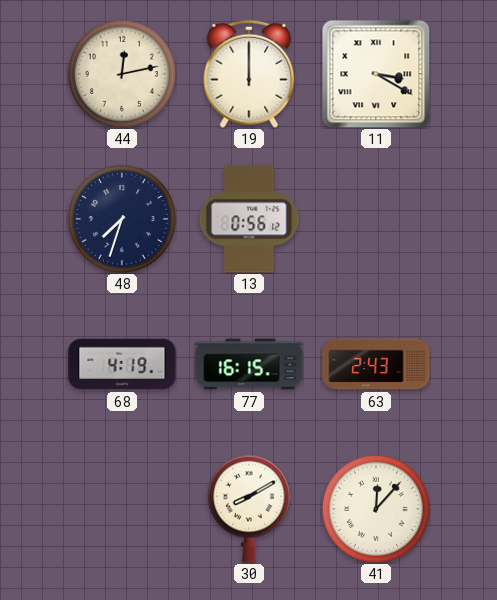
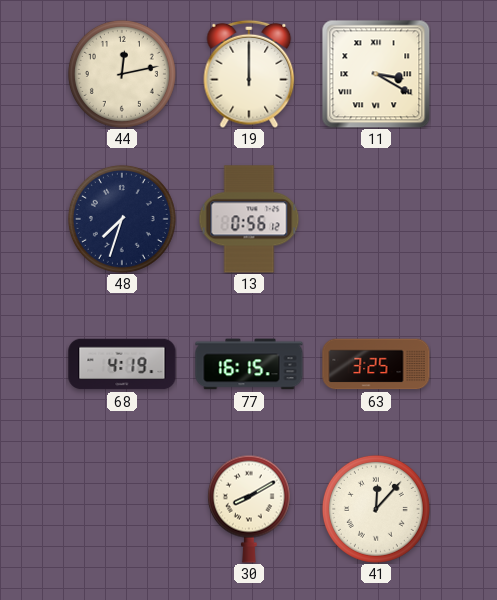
63: 2:43 -> 3:25
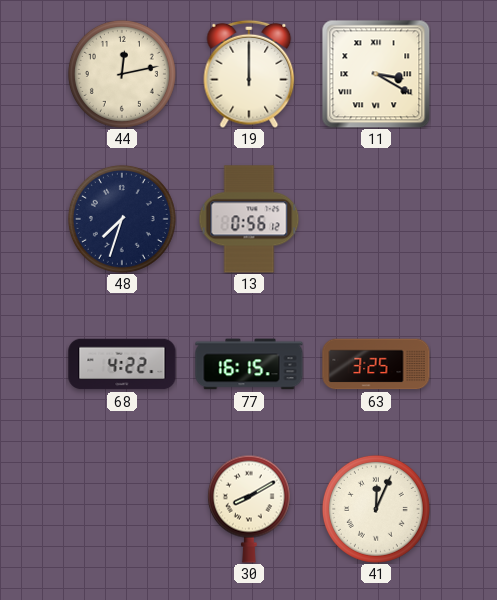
68: 4:19 -> 4:22
41: 12:07 -> 12:04
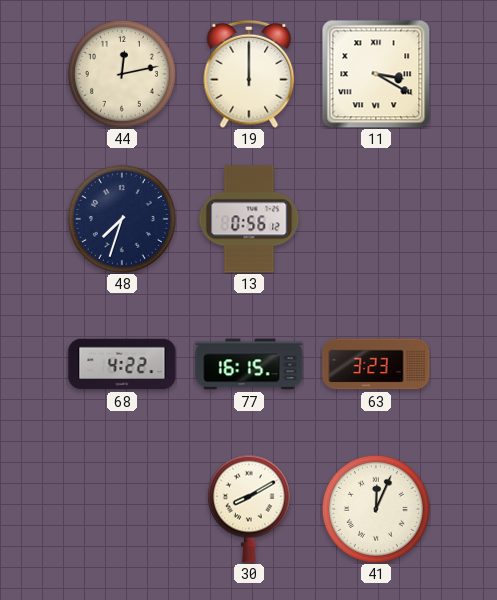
63: 3:25 -> 3:23
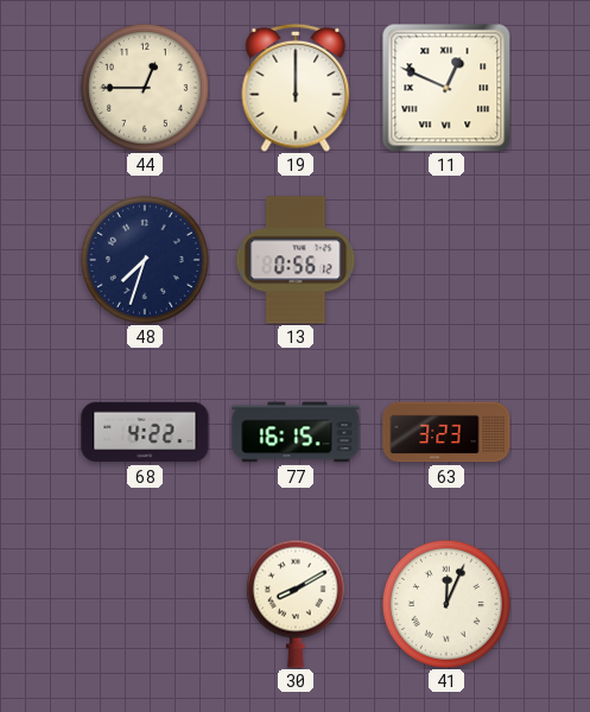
44: 12:13 -> 12:45
11: 3:20 -> 12:49
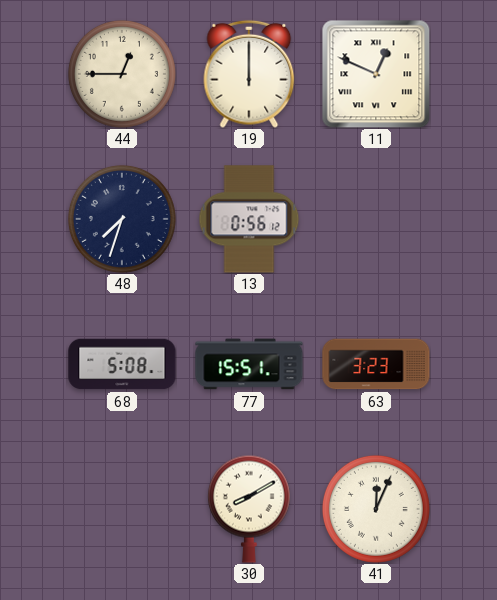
68: 4:22 -> 5:08
77: 16:15 -> 15:51
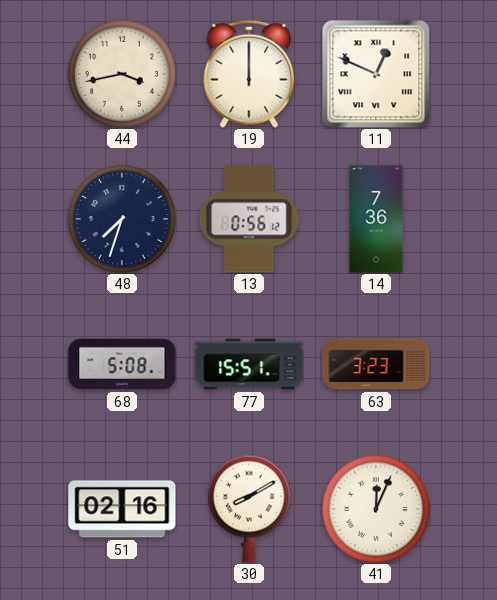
44: 12:45 -> 3:43
14: none -> 7:36
51: none -> 02:16
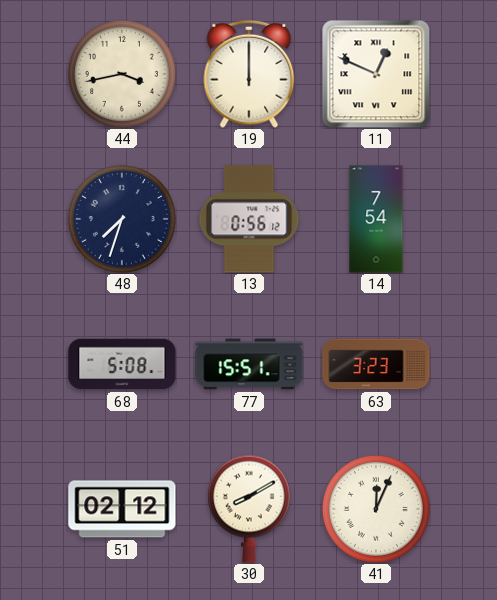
14: 7:36 -> 7:54
51: 02:16 -> 02:12
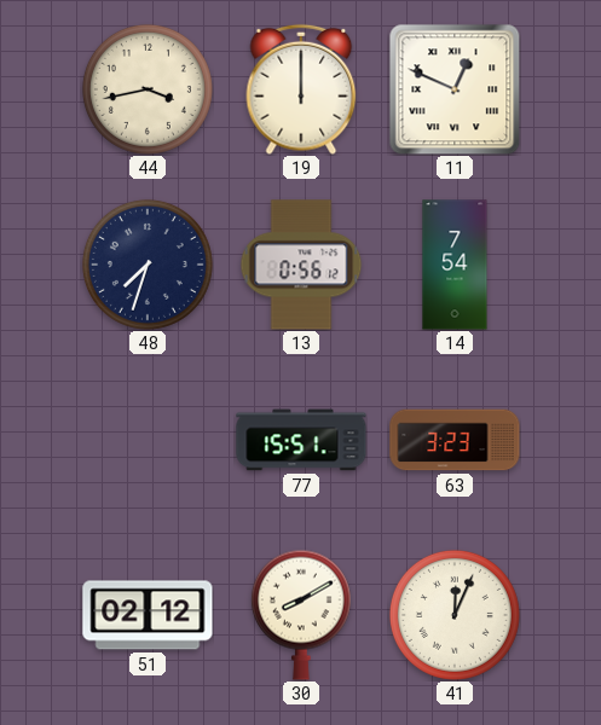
68: 5:08 -> none
